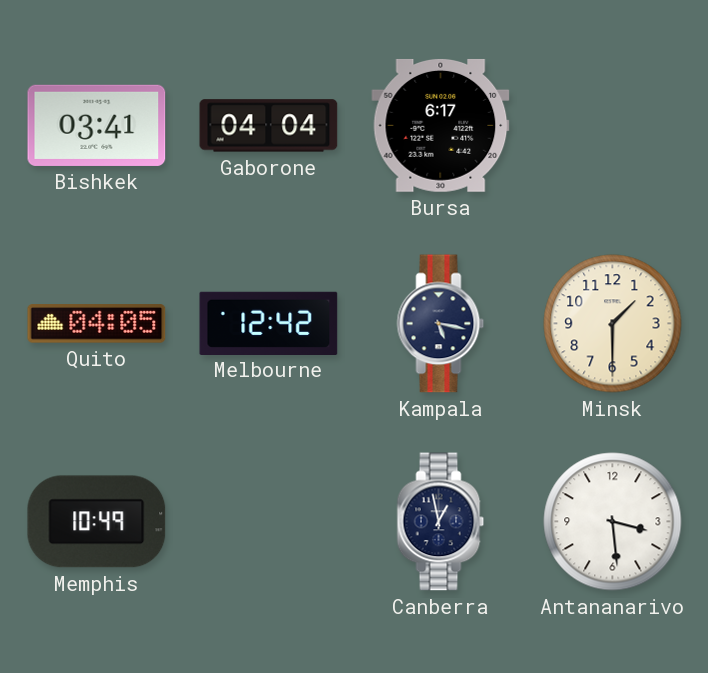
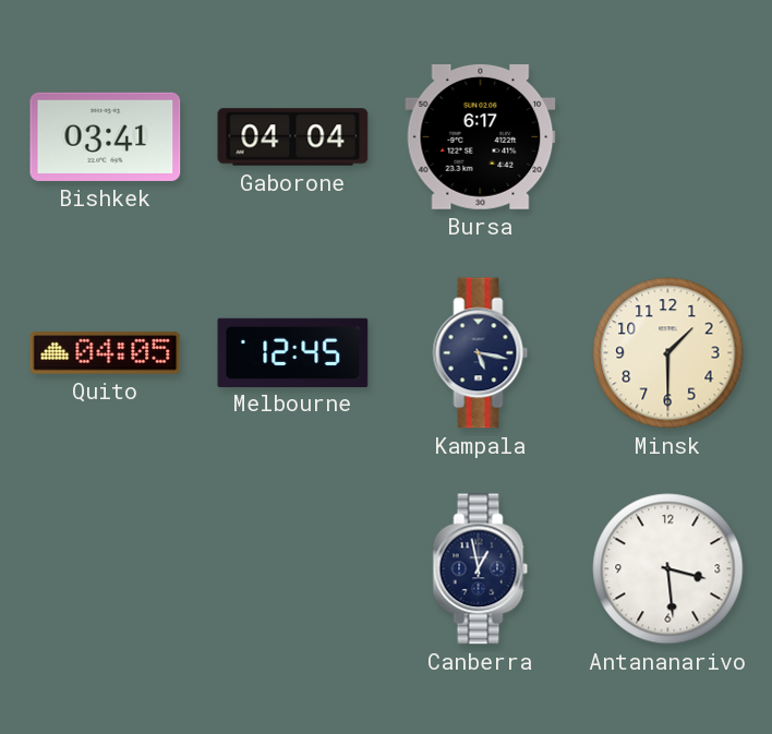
Melbourne: 12:42 -> 12:45
Memphis: 10:49 -> none
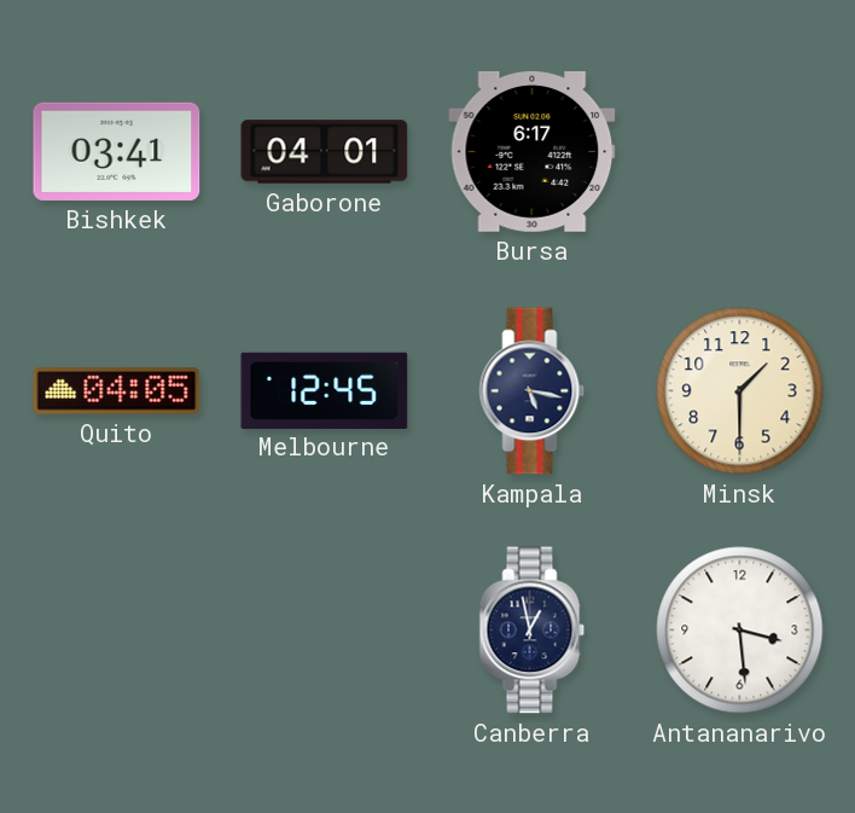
Gaborone: 04:04 -> 04:01
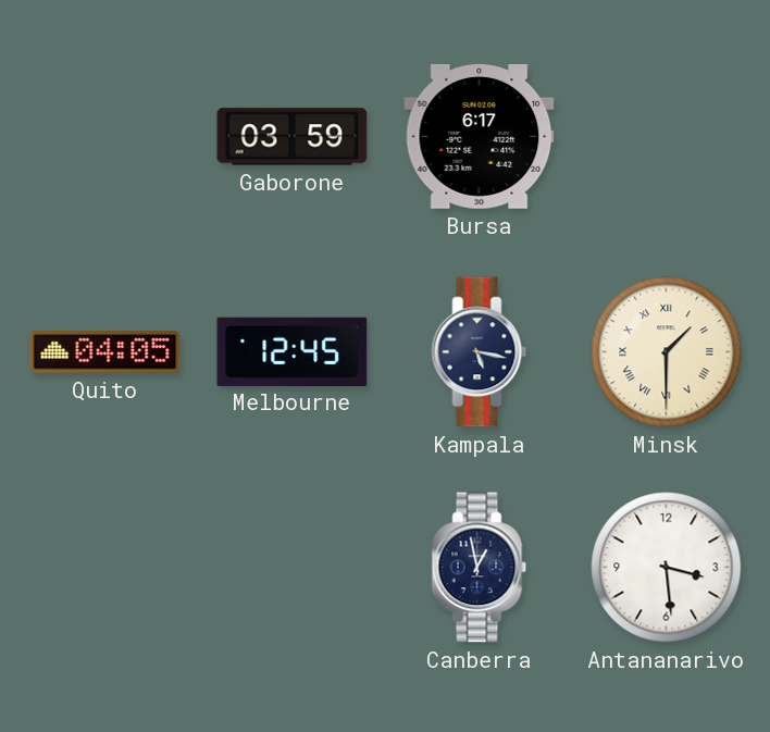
Bishkek: 03:41 -> none
Gaborone: 04:01 -> 03:59
Minsk numerals: Arabic -> Roman
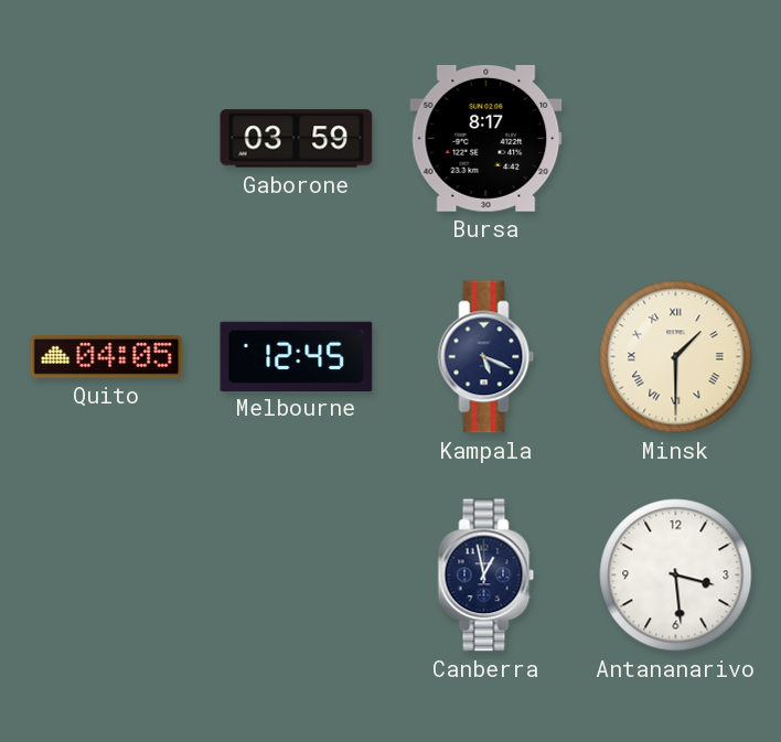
Bursa: 6:17 -> 8:17
Kampala: 5:17 -> 5:19
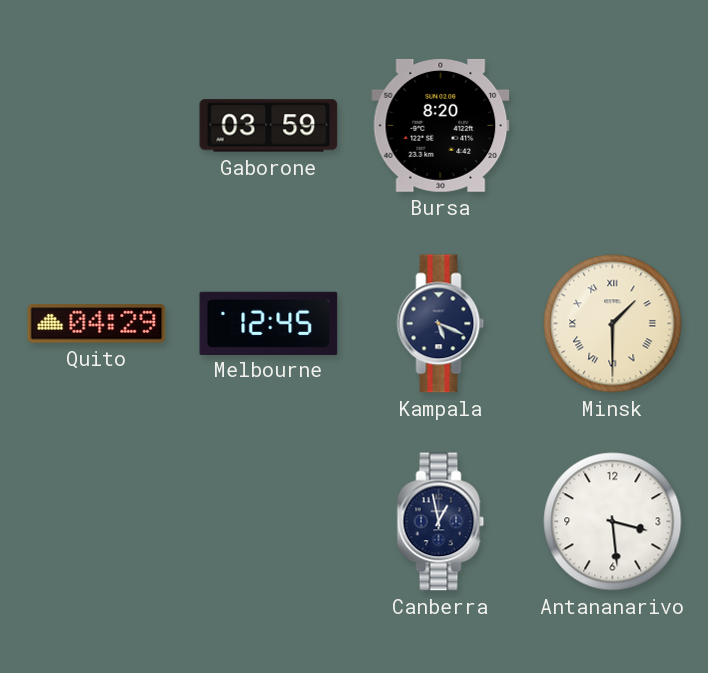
Bursa: 8:17 -> 8:20
Quito: 04:05 -> 04:29
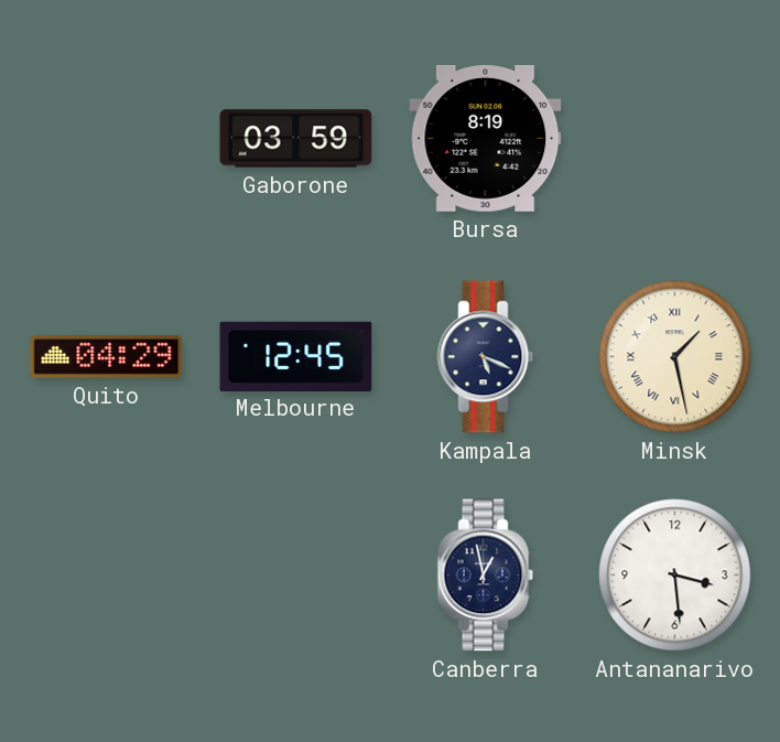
Bursa: 8:20 -> 8:19
Minsk: 1:30 -> 1:28
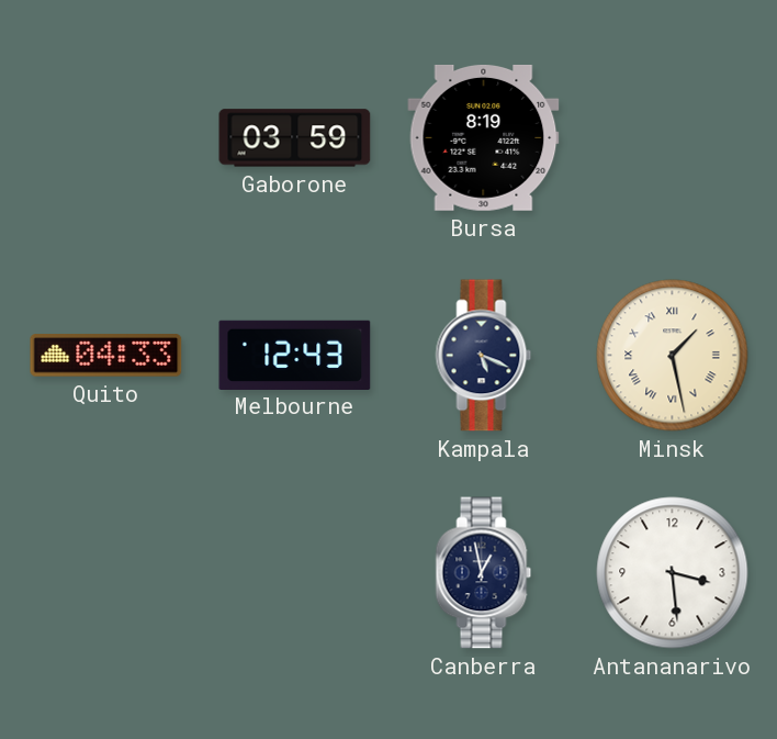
Quito: 04:29 -> 04:33
Melbourne: 12:45 -> 12:43
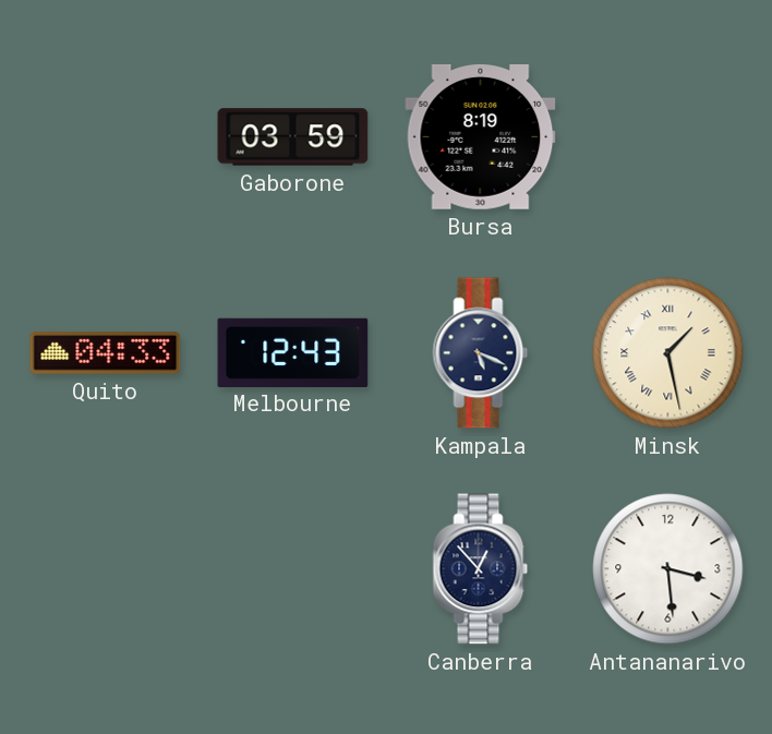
Canberra: 12:58 -> 12:53
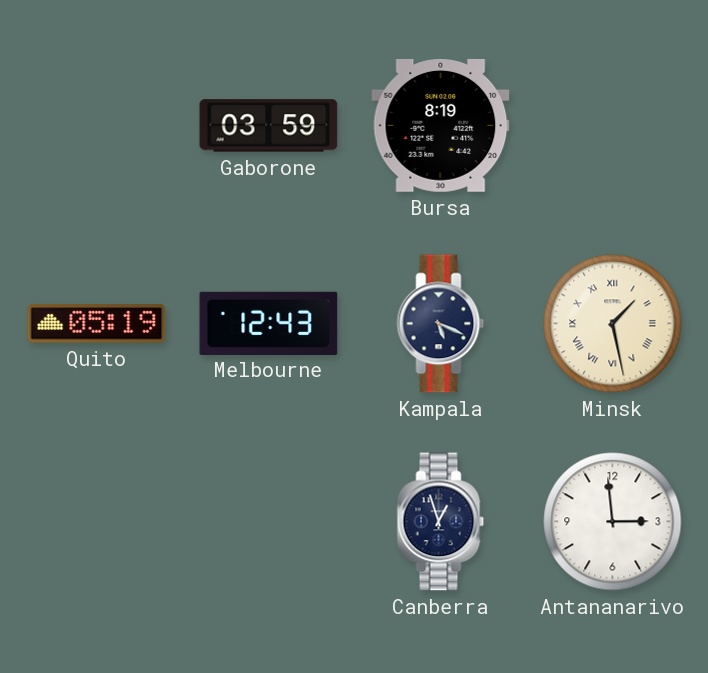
Quito: 04:33 -> 05:19
Canberra: 12:53 -> 12:57
Antananarivo: 3:29 -> 2:59
